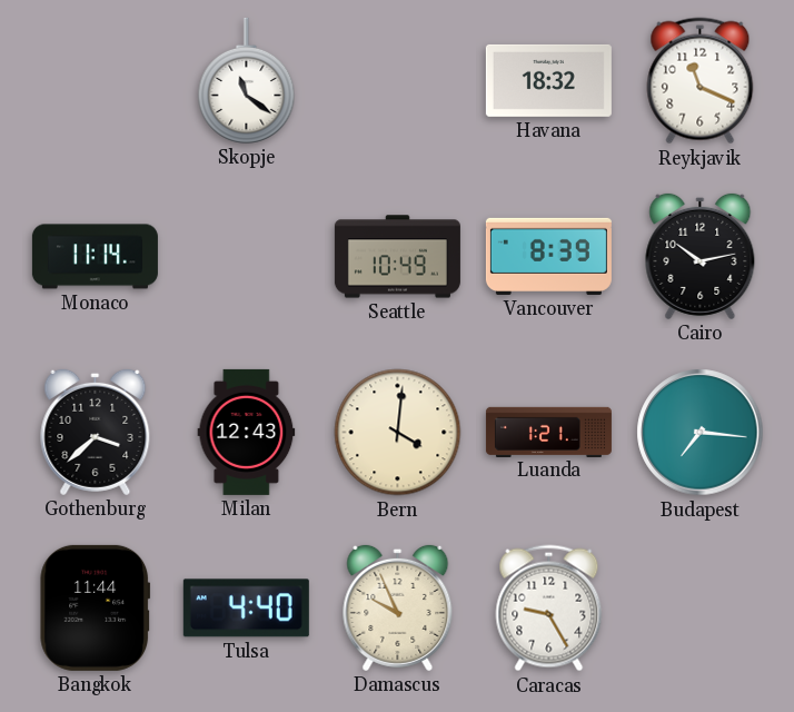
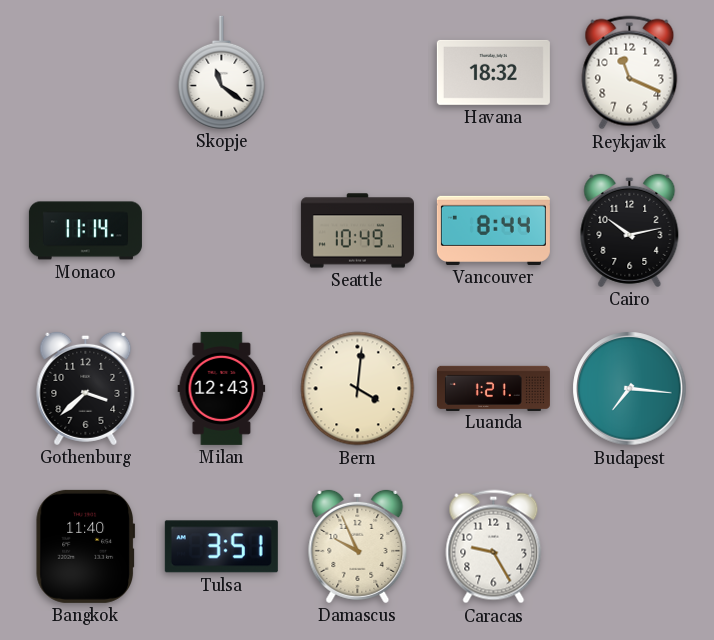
Vancouver: 8:39 -> 8:44
Bangkok: 11:44 -> 11:40
Tulsa: 4:40 -> 3:51
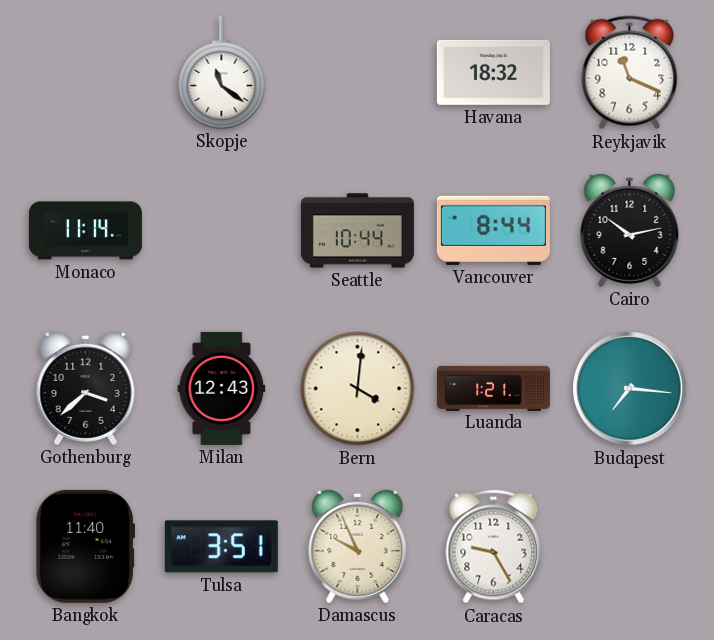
Seattle: 10:49 -> 10:44
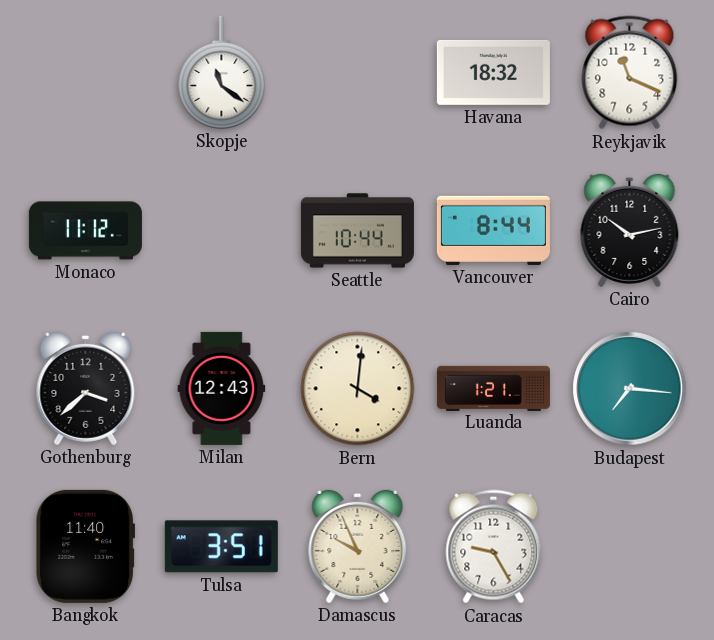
Monaco: 11:14 -> 11:12
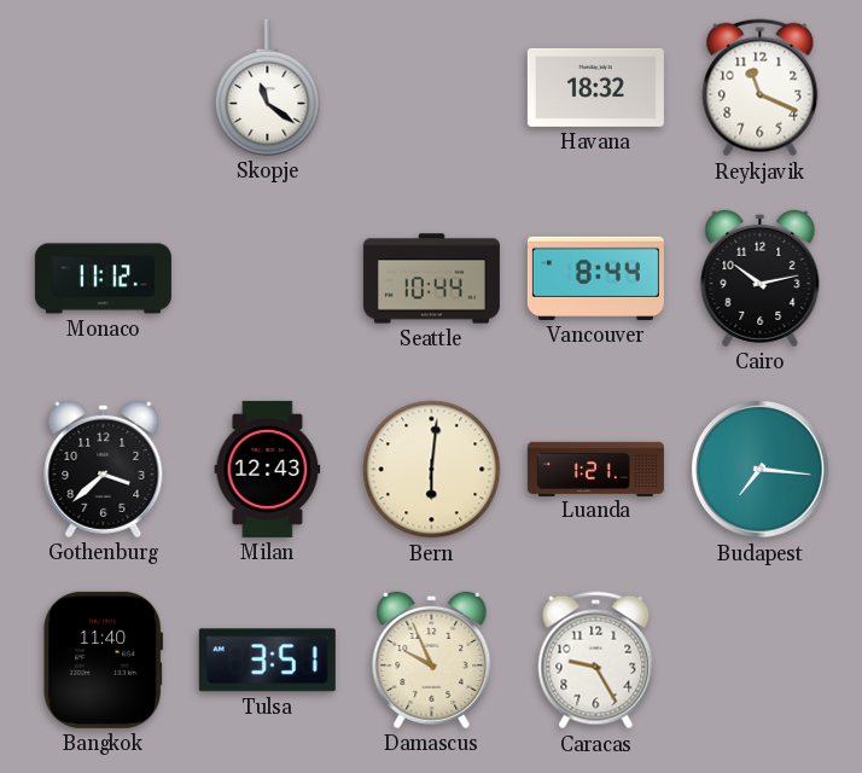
Bern: 4:01 -> 6:01
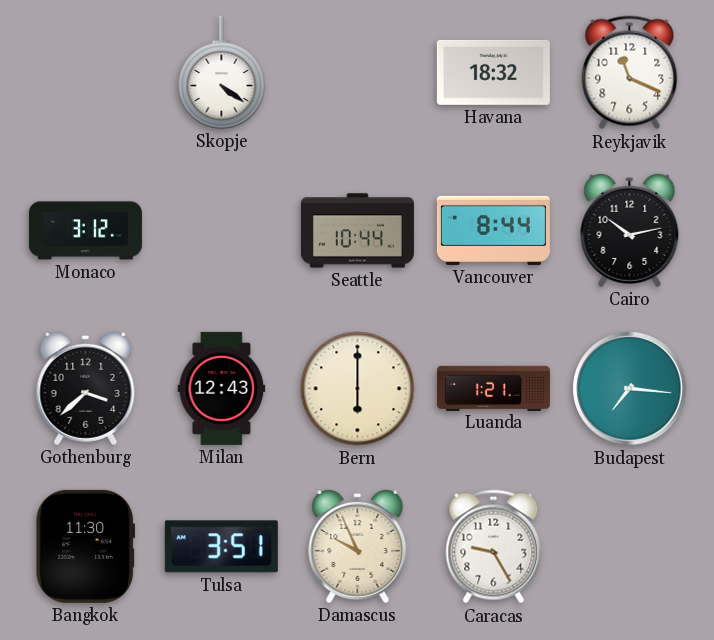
Skopje: 11:21 -> 4:21
Monaco: 11:12 -> 3:12
Bern: 6:01 -> 6:00
Bangkok: 11:40 -> 11:30
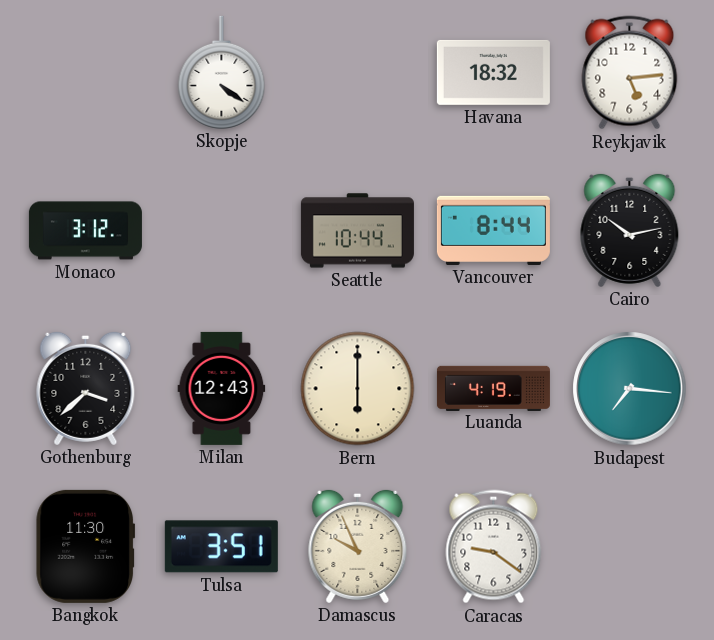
Reykjavik: 11:19 -> 5:14
Luanda: 1:21 -> 4:19
Caracas: 9:25 -> 9:21
